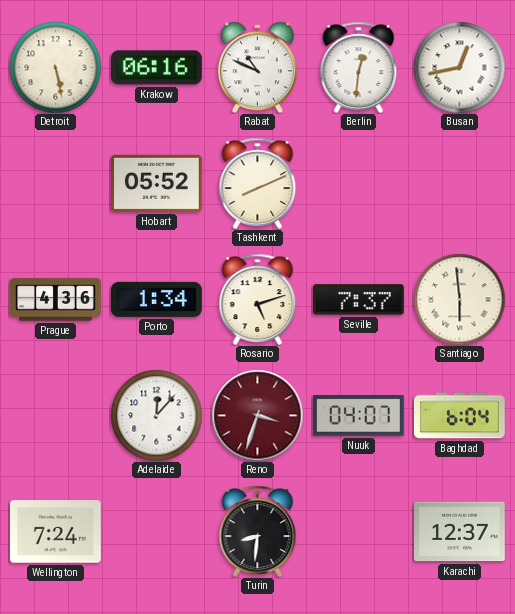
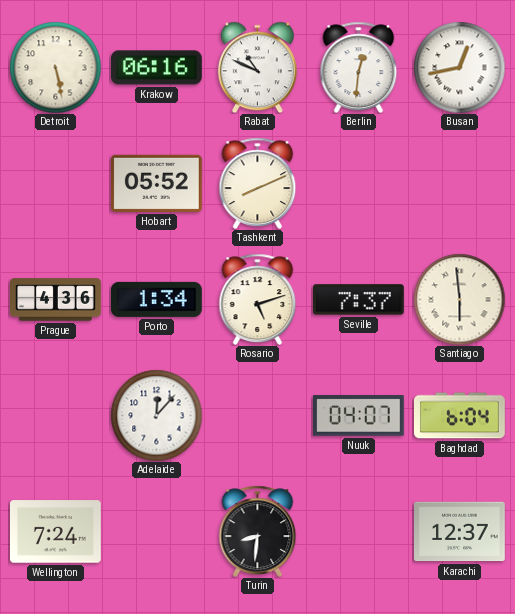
Reno: 3:33 -> none
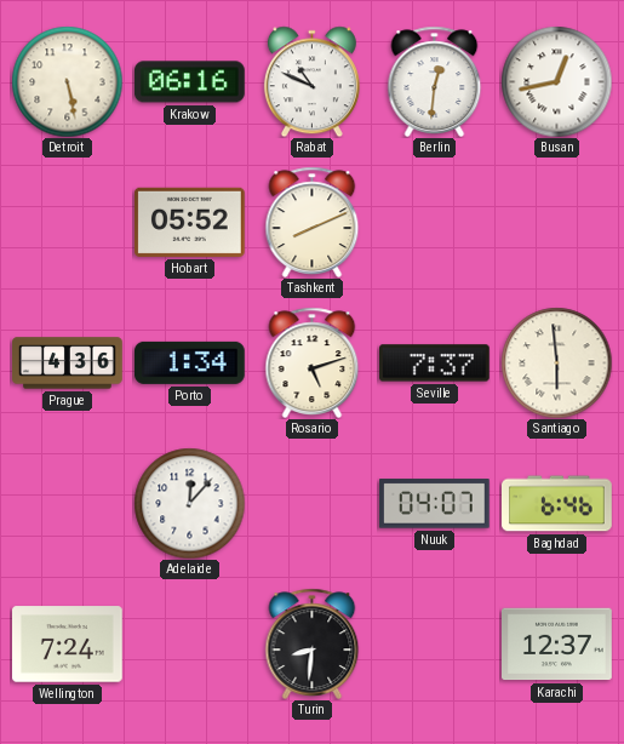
Baghdad: 6:04 -> 6:46
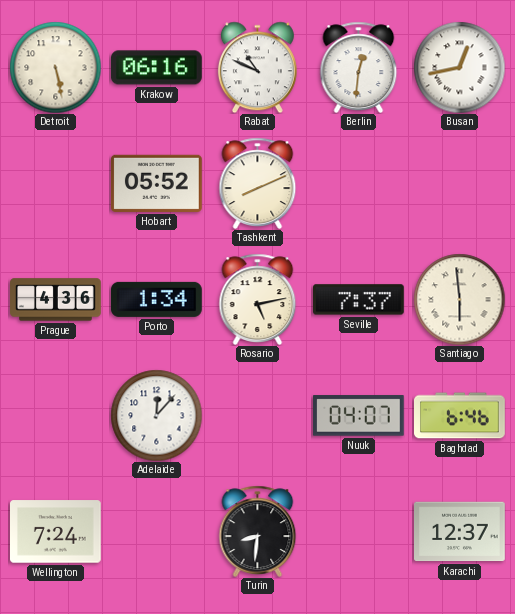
Rosario: 5:12 -> 5:13
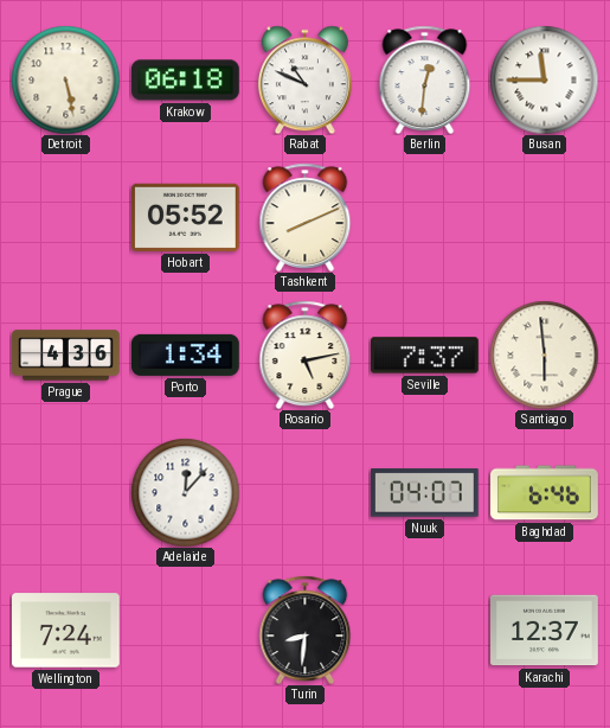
Krakow: 06:16 -> 06:18
Busan: 12:43 -> 11:45
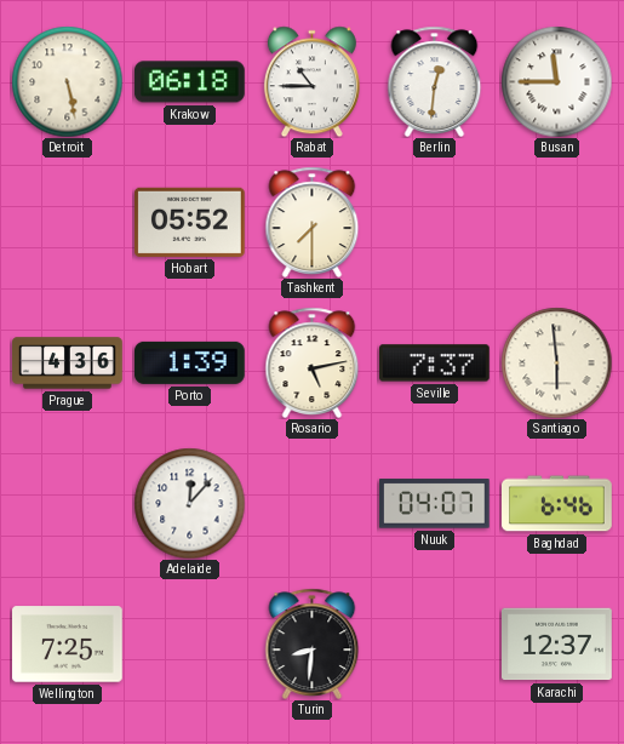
Rabat: 10:49 -> 10:45
Tashkent: 8:11 -> 7:30
Porto: 1:34 -> 1:39
Wellington: 7:24 -> 7:25
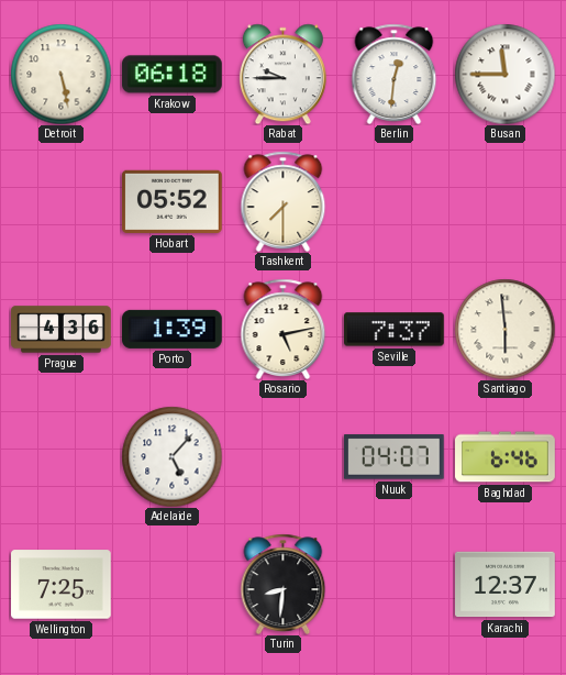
Rabat: 10:45 -> 9:45
Adelaide: 12:07 -> 5:07
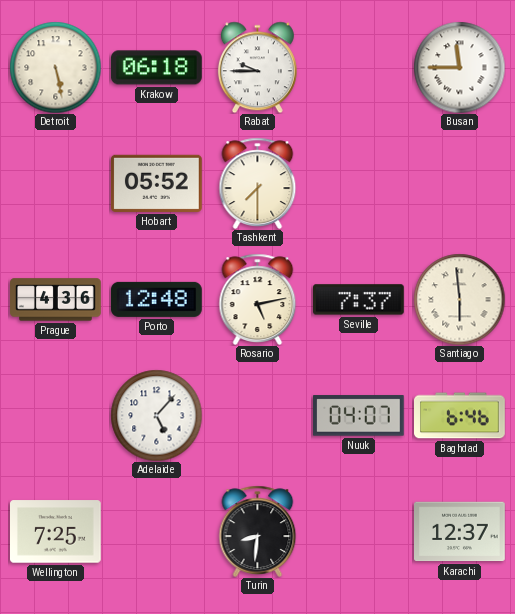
Berlin: 12:31 -> none
Porto: 1:39 -> 12:48
